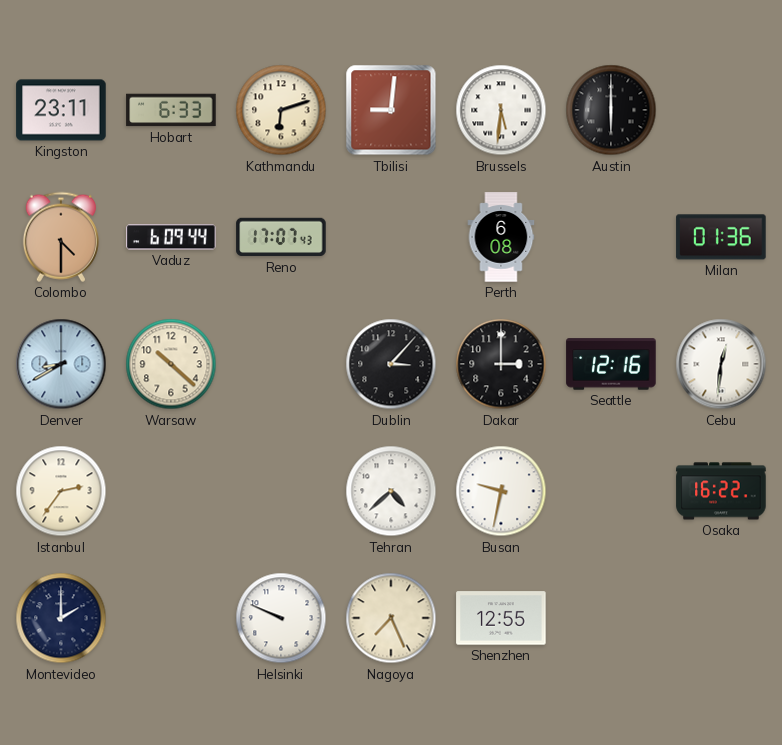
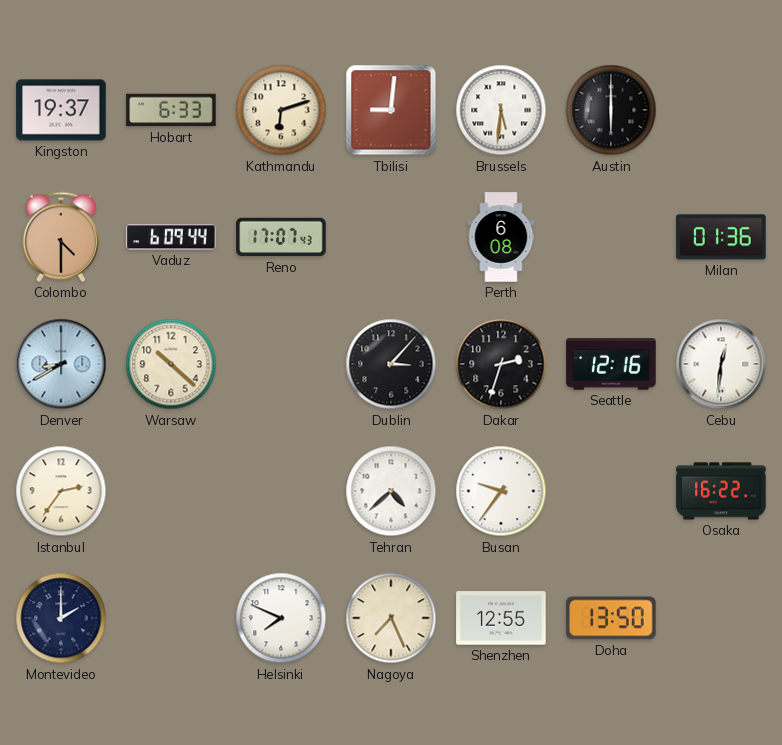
Kingston: 23:11 -> 19:37
Dakar: 3:00 -> 2:33
Busan: 9:32 -> 9:36
Helsinki: 9:49 -> 7:49
Doha: none -> 13:50
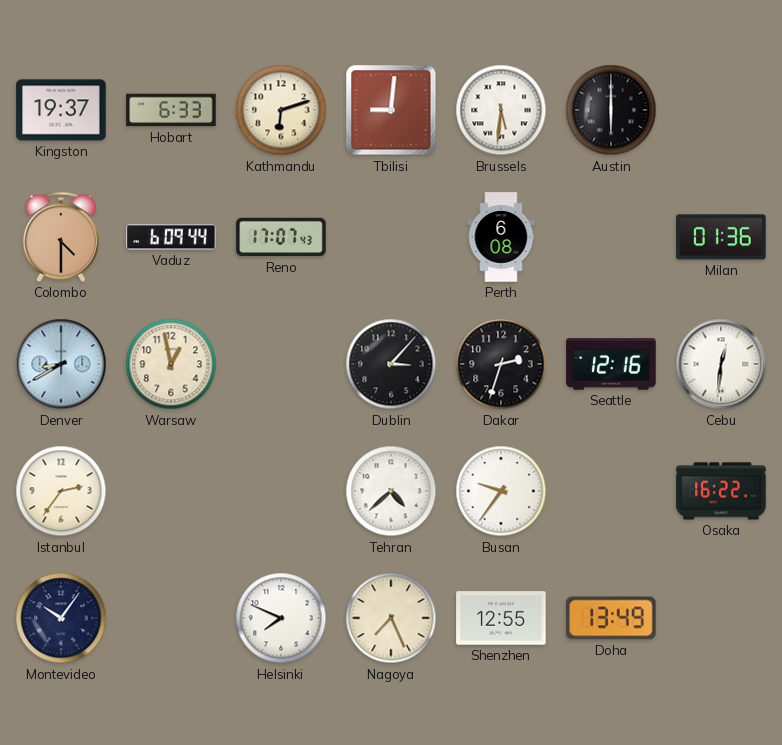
Warsaw: 10:22 -> 12:58
Montevideo: 2:00 -> 10:06
Doha: 13:50 -> 13:49
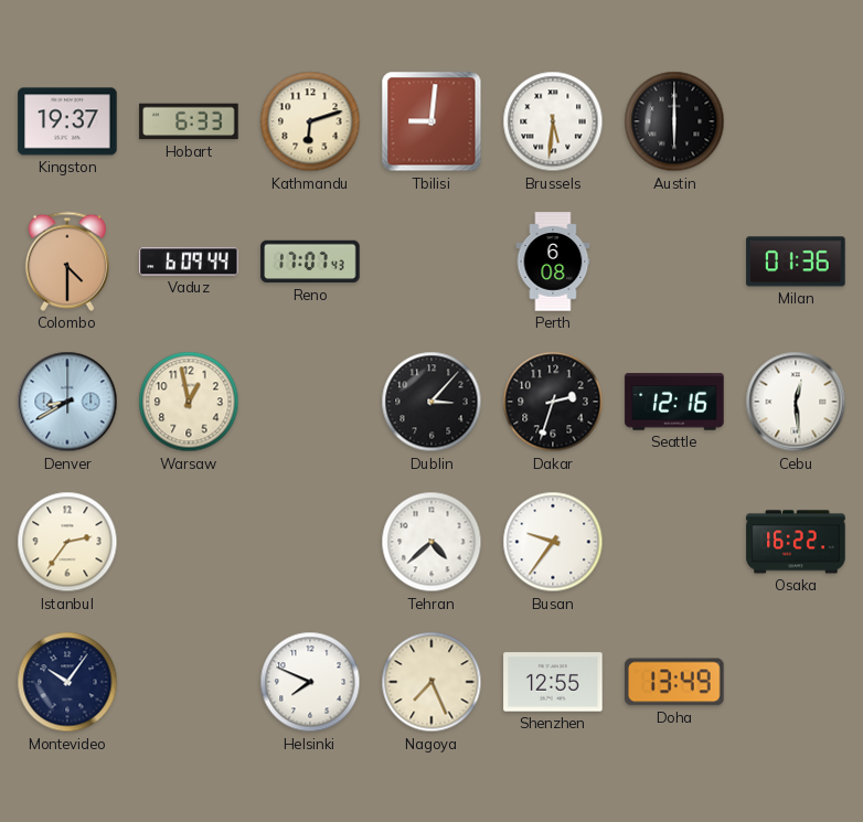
Cebu: 12:31 -> 12:29
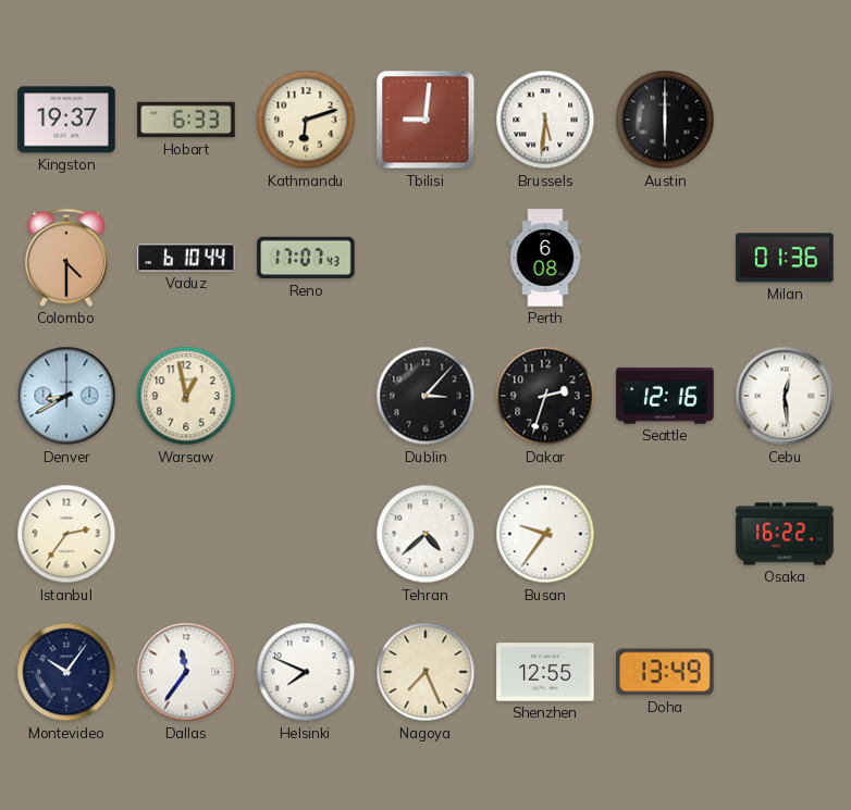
Vaduz: 6:09 -> 6:10
Dallas: none -> 11:36
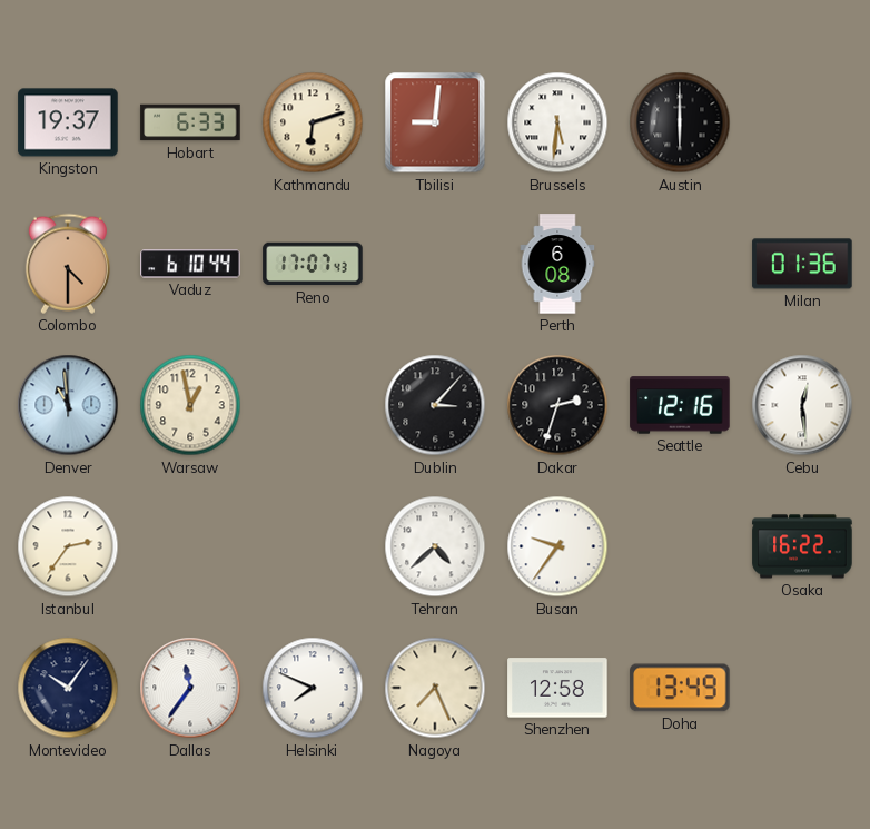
Denver: 8:40 -> 10:59
Shenzhen: 12:55 -> 12:58
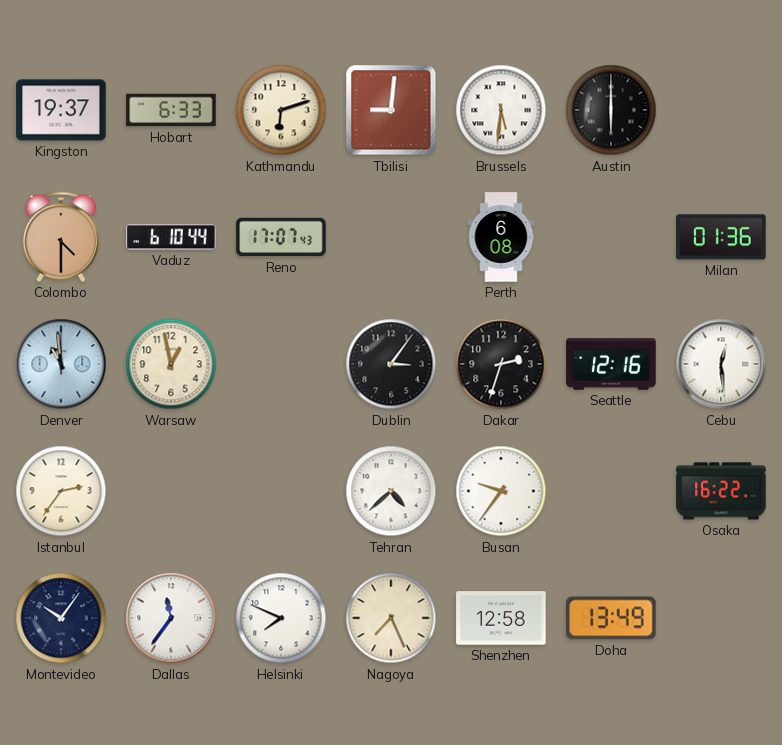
Dublin: 3:07 -> 3:06
